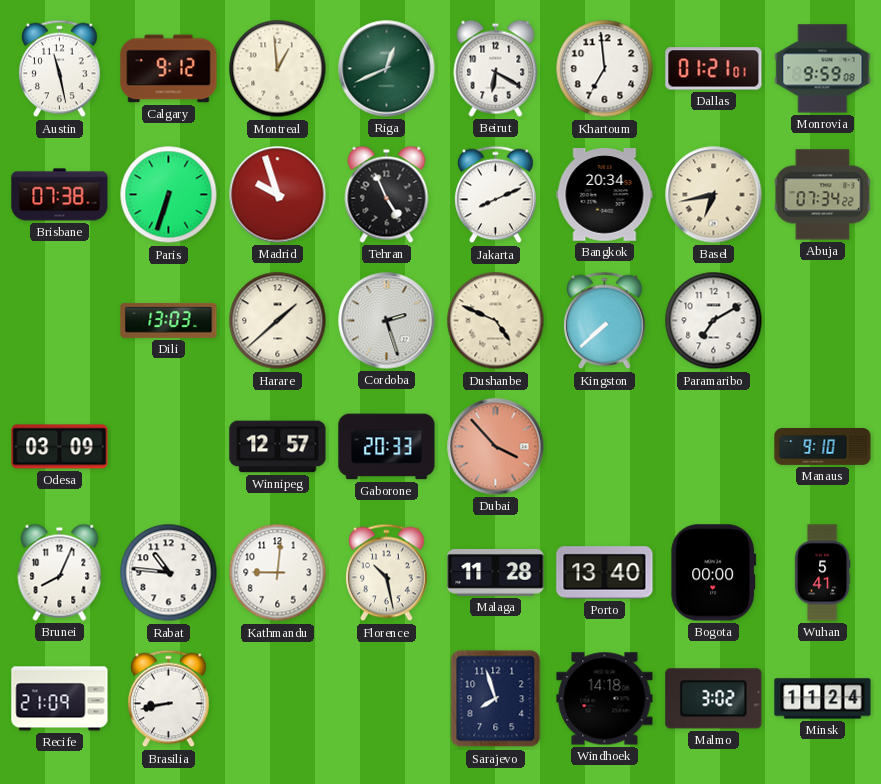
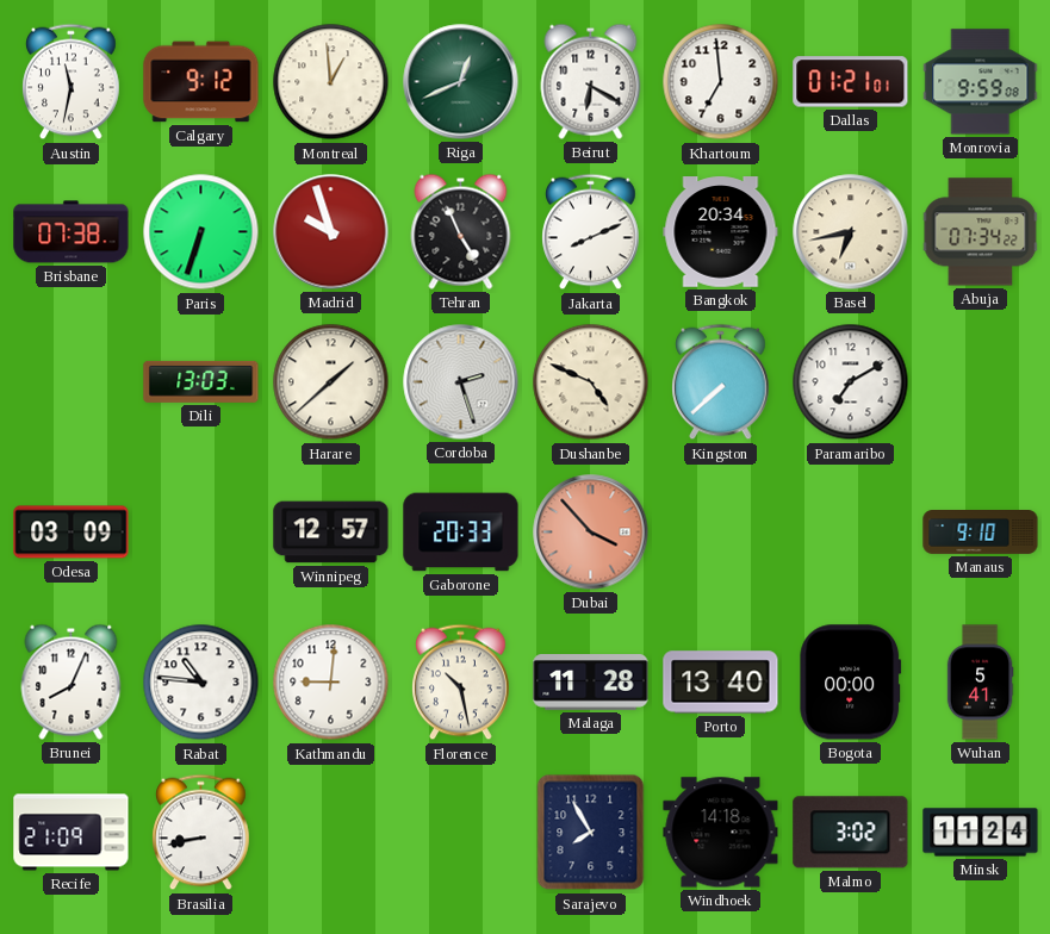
Austin: 11:28 -> 11:32
Sarajevo: 7:57 -> 7:55
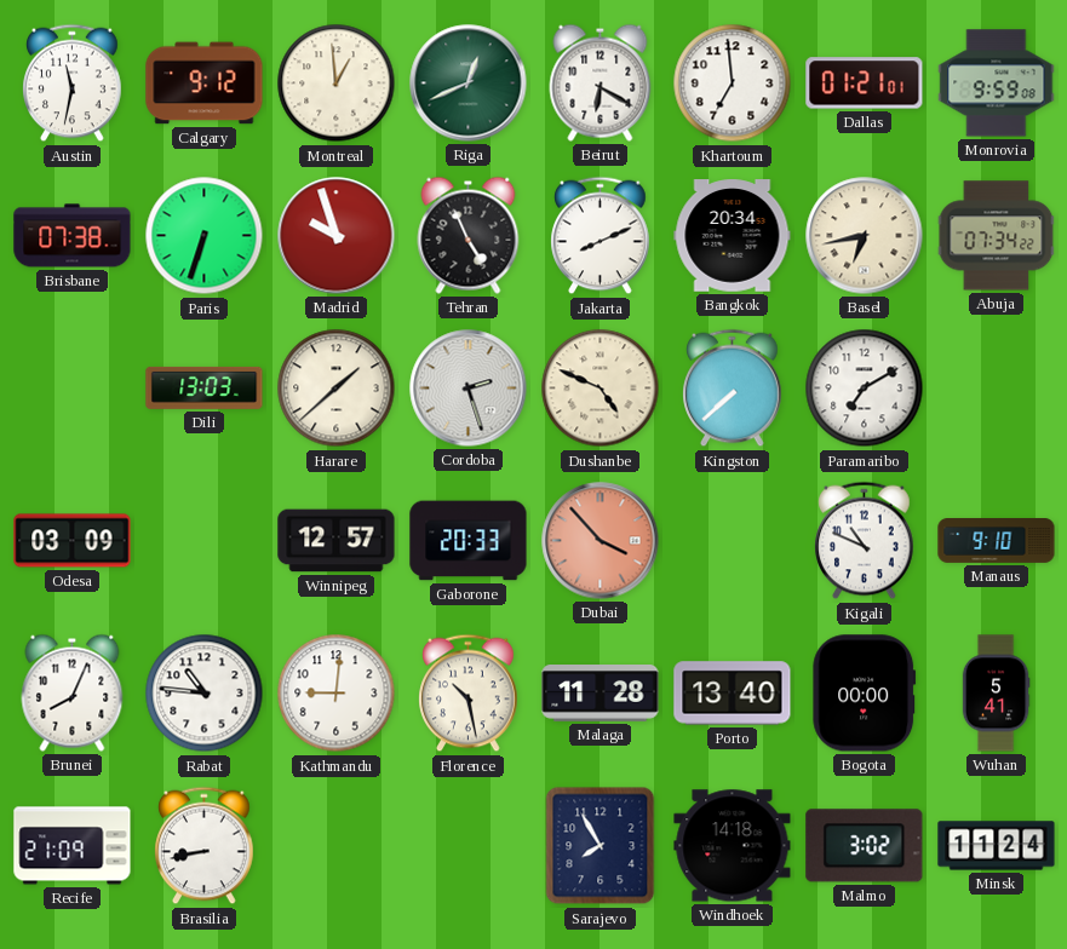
Kigali: none -> 10:49
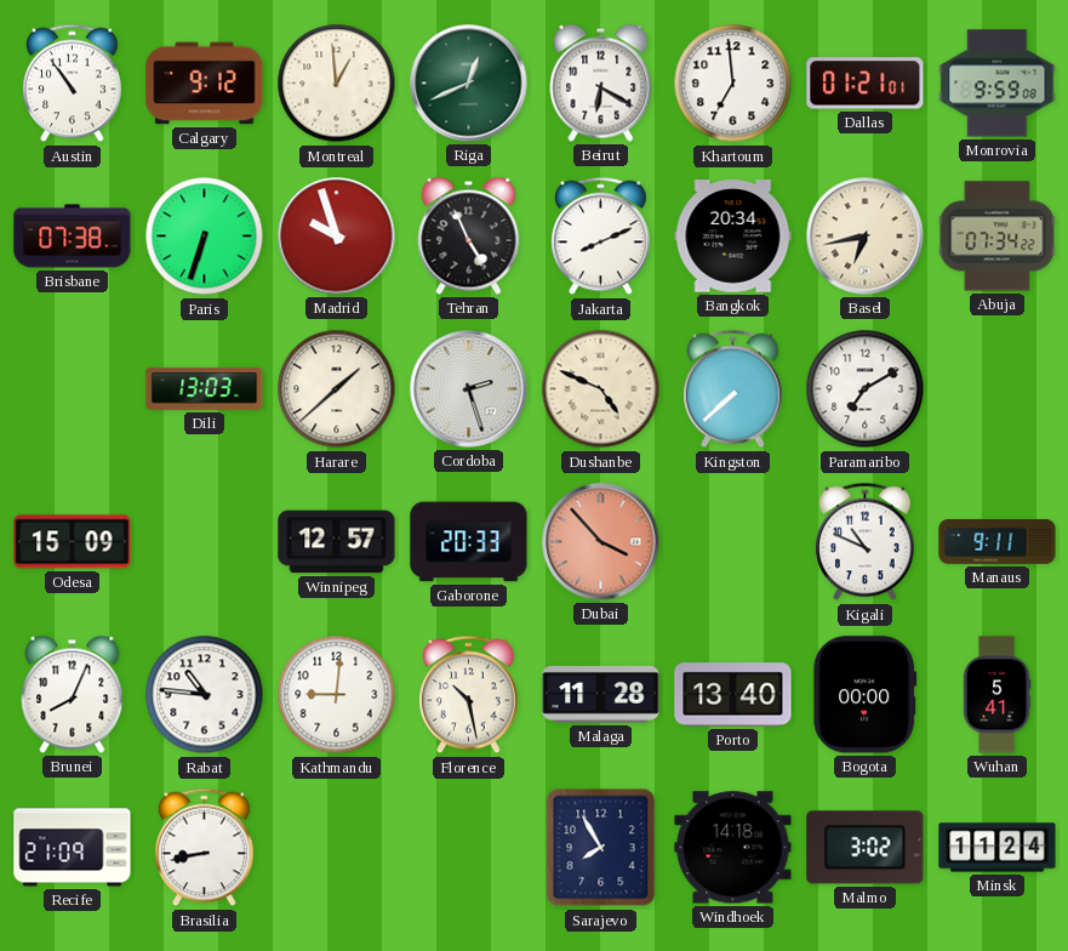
Austin: 11:32 -> 10:54
Odesa: 03:09 -> 15:09
Manaus: 9:10 -> 9:11
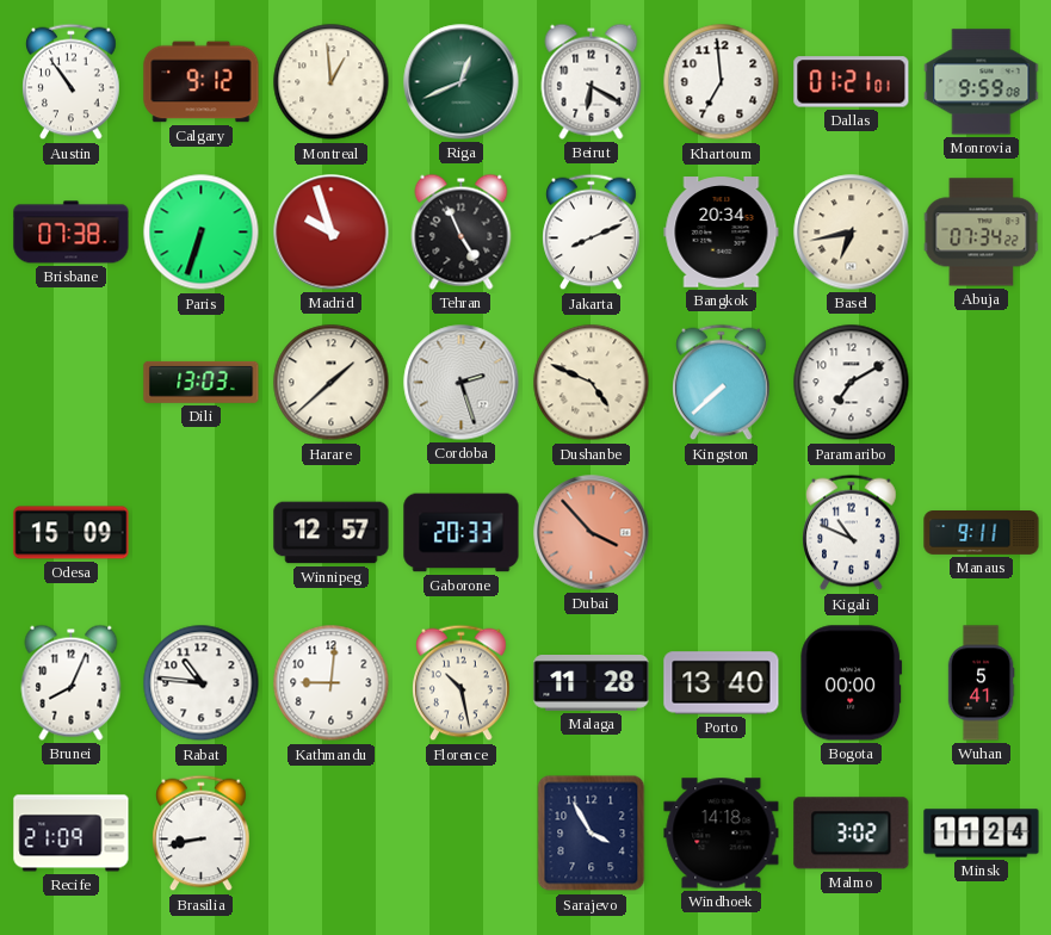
Sarajevo: 7:55 -> 3:55
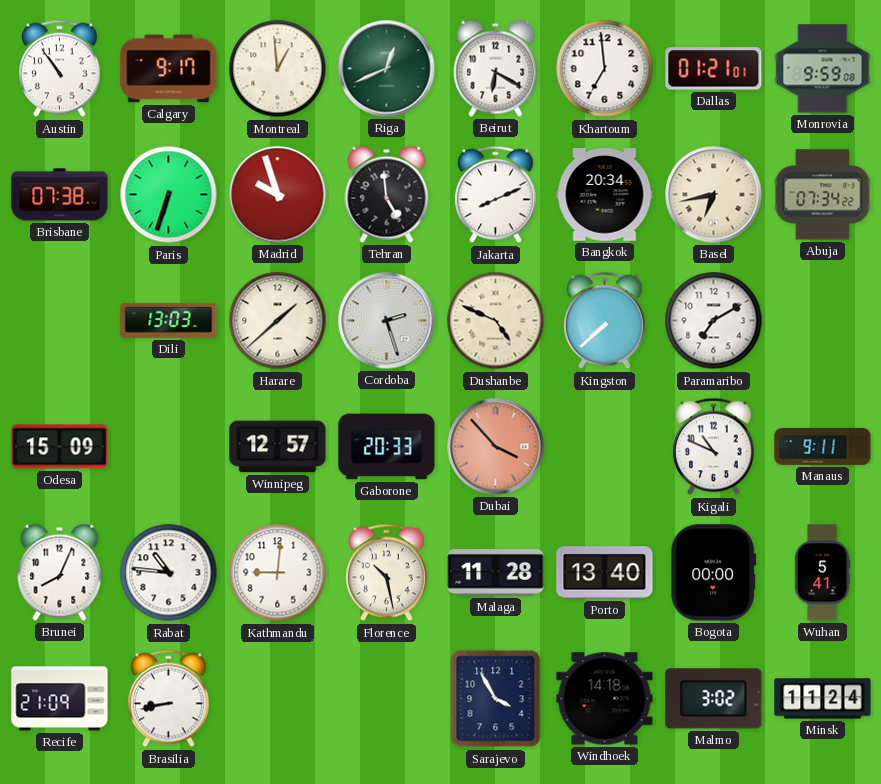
Calgary: 9:12 -> 9:17
Tehran: 4:56 -> 4:59
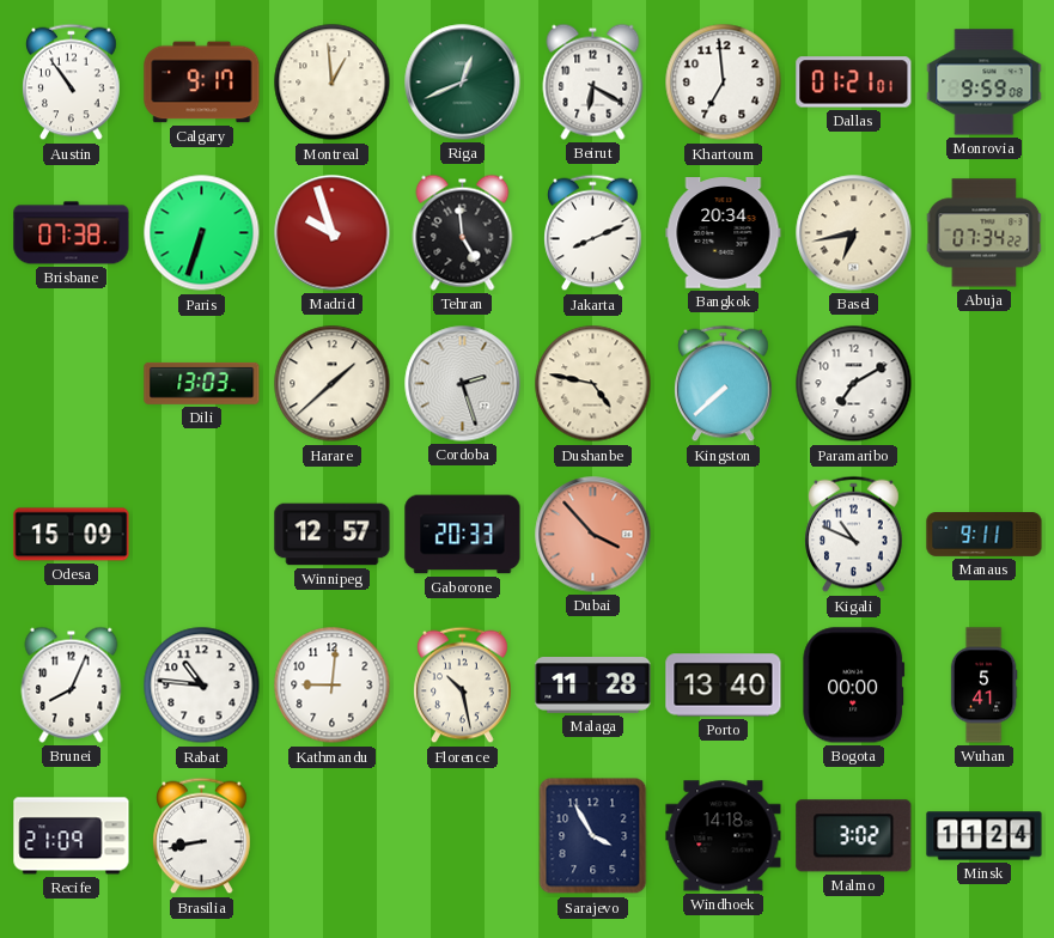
Dushanbe: 4:49 -> 4:47
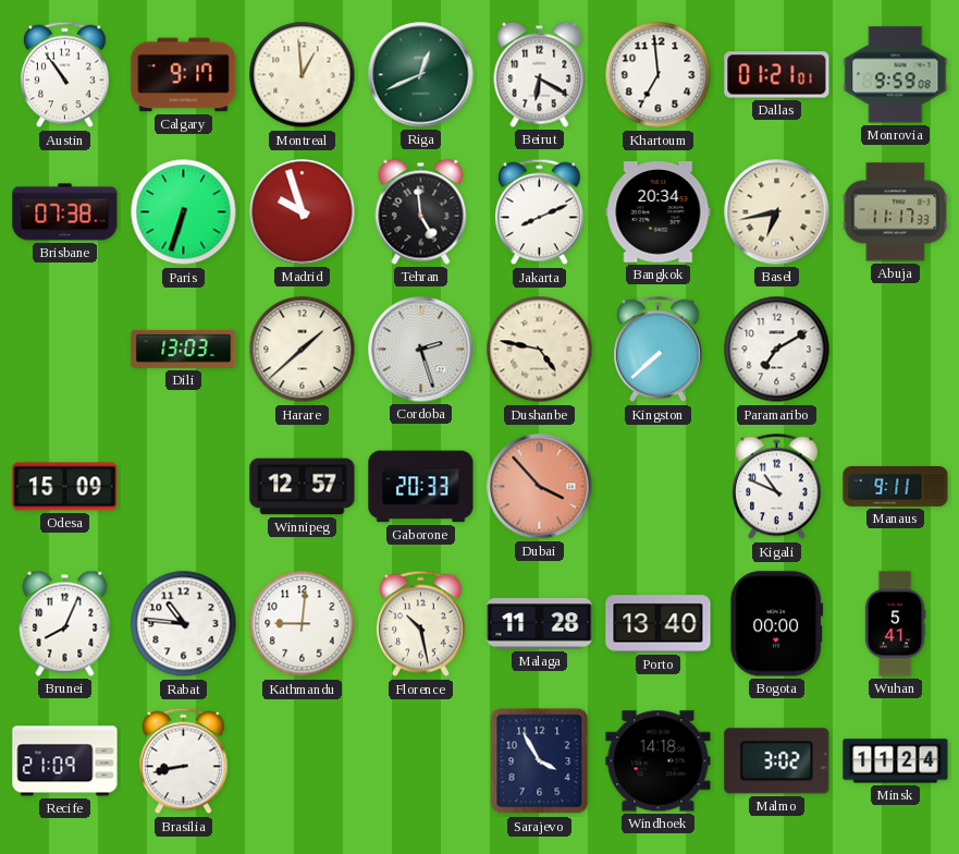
Abuja: 07:34 -> 11:17
